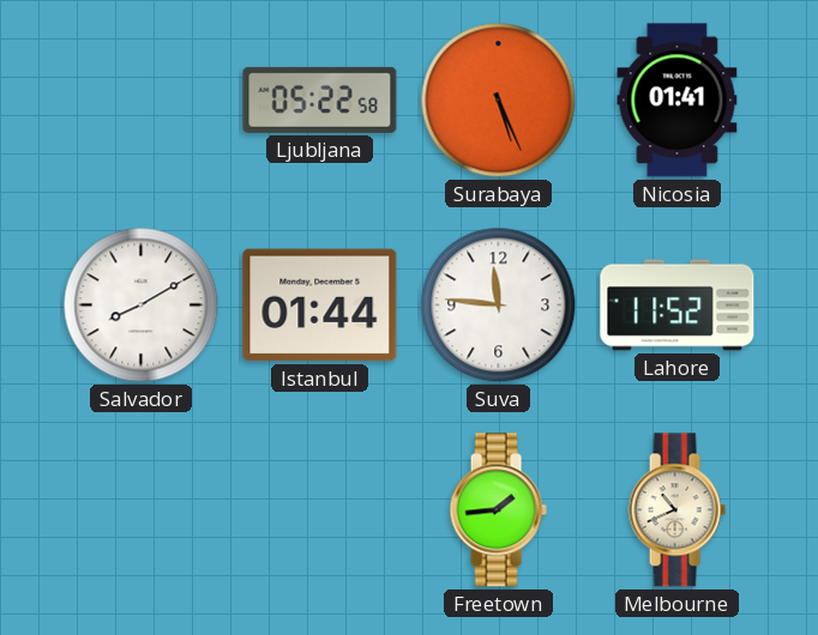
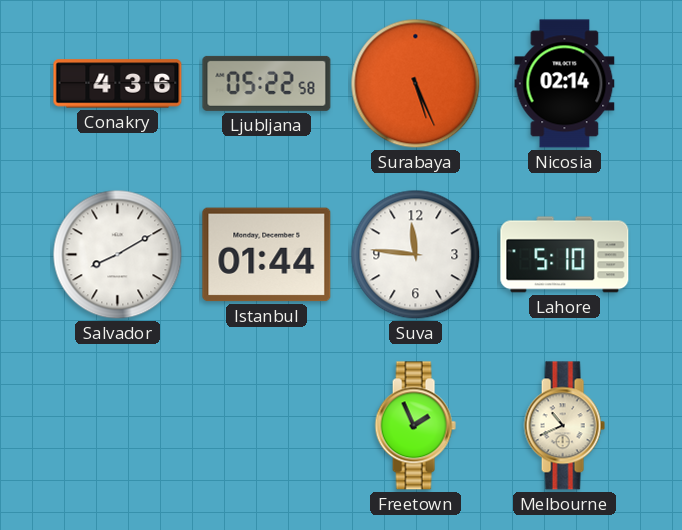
Conakry: none -> 4:36
Nicosia: 01:41 -> 02:14
Lahore: 11:52 -> 5:10
Freetown: 1:44 -> 1:56
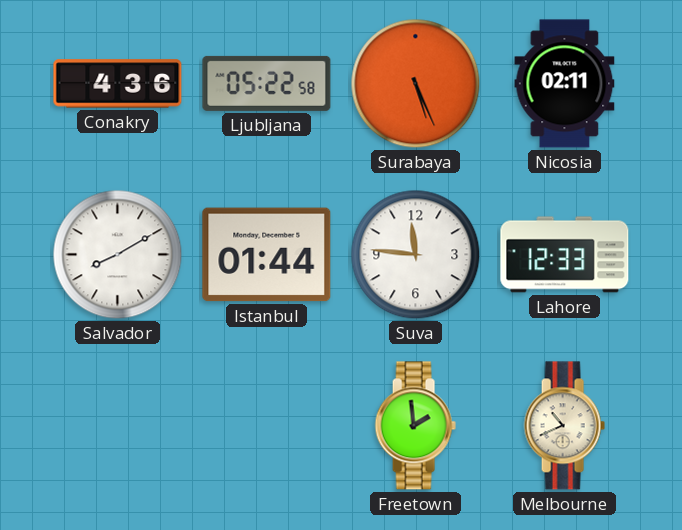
Nicosia: 02:14 -> 02:11
Lahore: 5:10 -> 12:33
Freetown: 1:56 -> 1:59
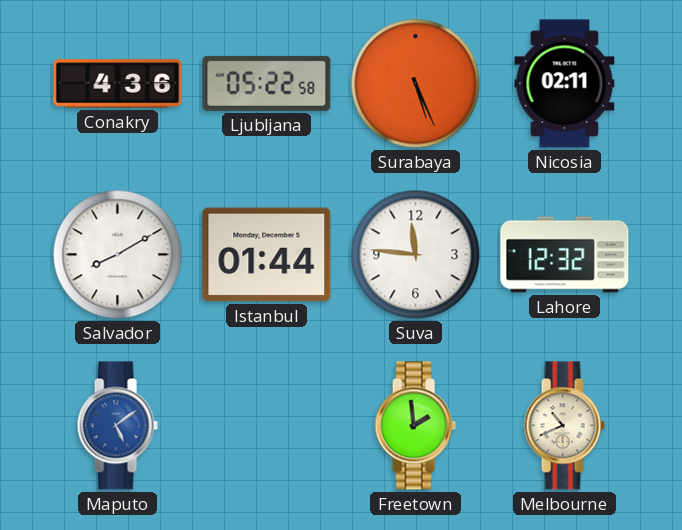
Lahore: 12:33 -> 12:32
Maputo: none -> 5:09
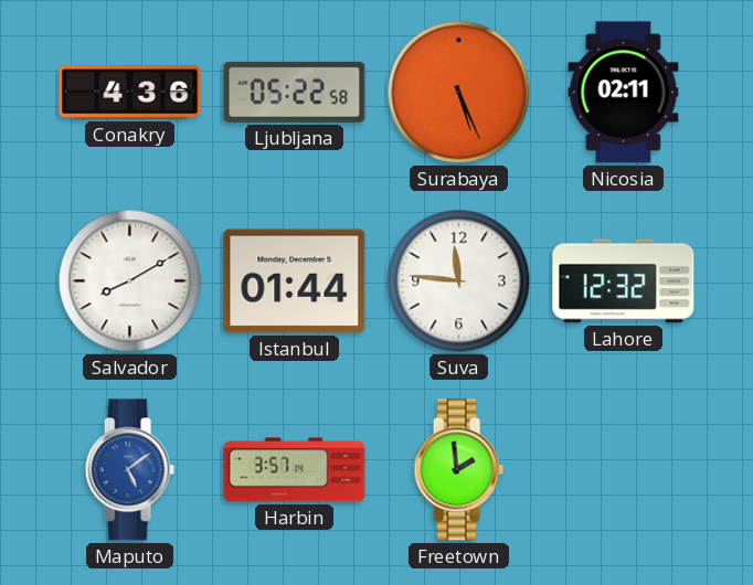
Harbin: none -> 3:57
Melbourne: 10:41 -> none
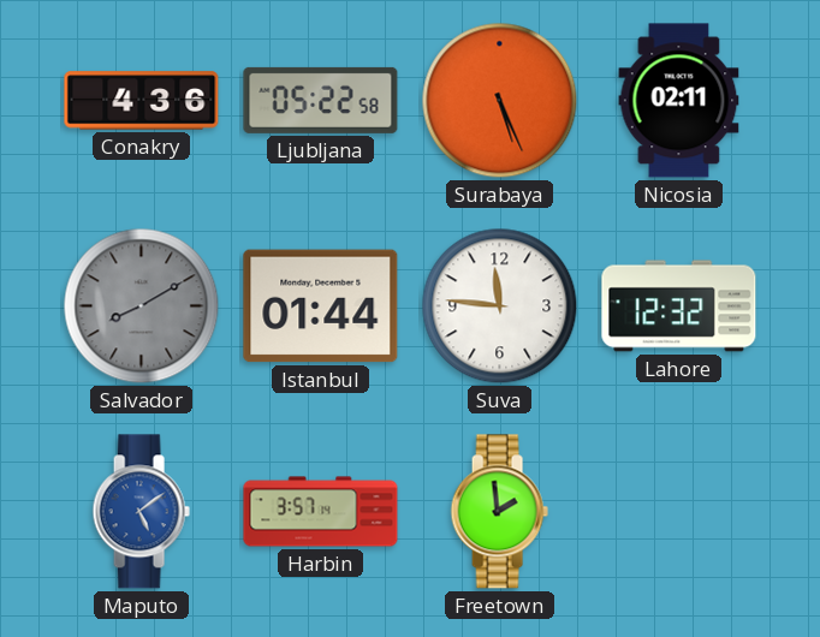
Salvador dial: white -> grey
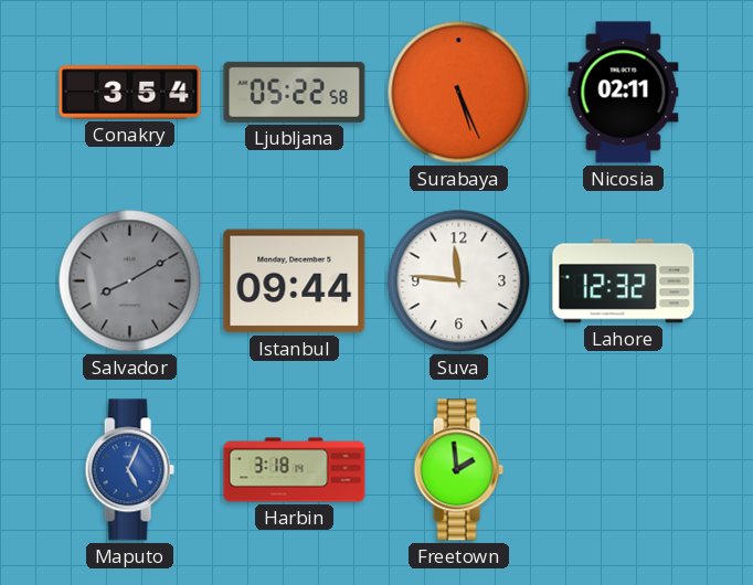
Conakry: 4:36 -> 3:54
Istanbul: 01:44 -> 09:44
Maputo: 5:09 -> 5:04
Harbin: 3:57 -> 3:18
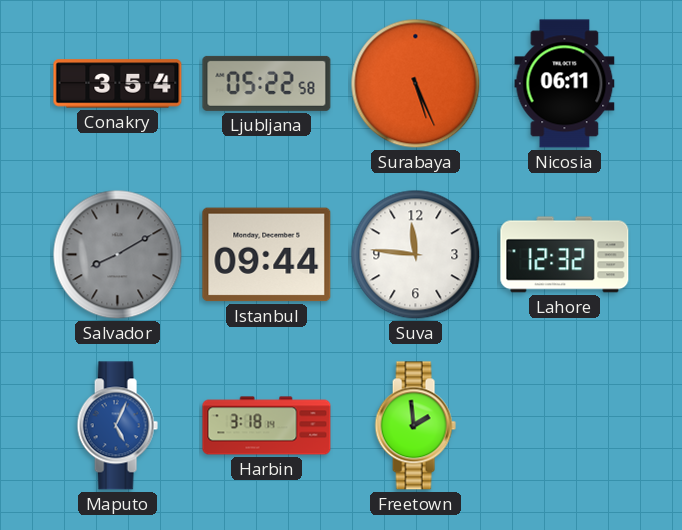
Nicosia: 02:11 -> 06:11
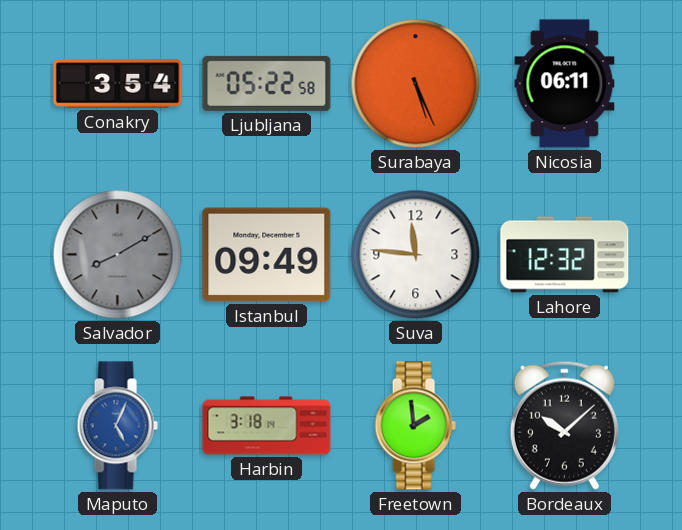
Istanbul: 09:44 -> 09:49
Bordeaux: none -> 10:08
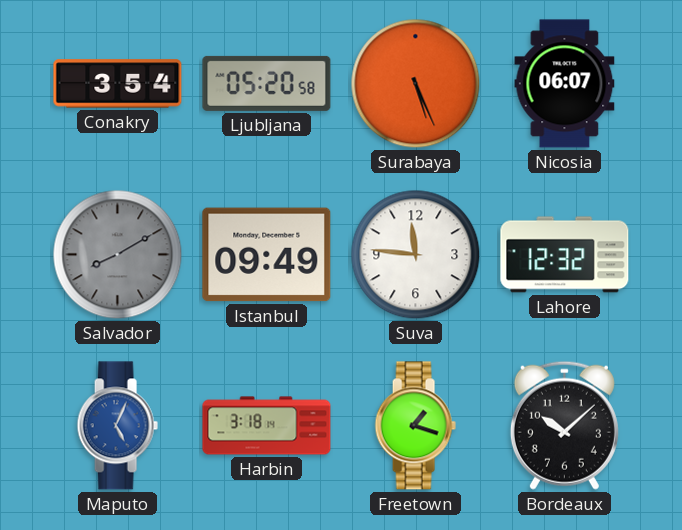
Ljubljana: 05:22 -> 05:20
Nicosia: 06:11 -> 06:07
Freetown: 1:59 -> 1:18
